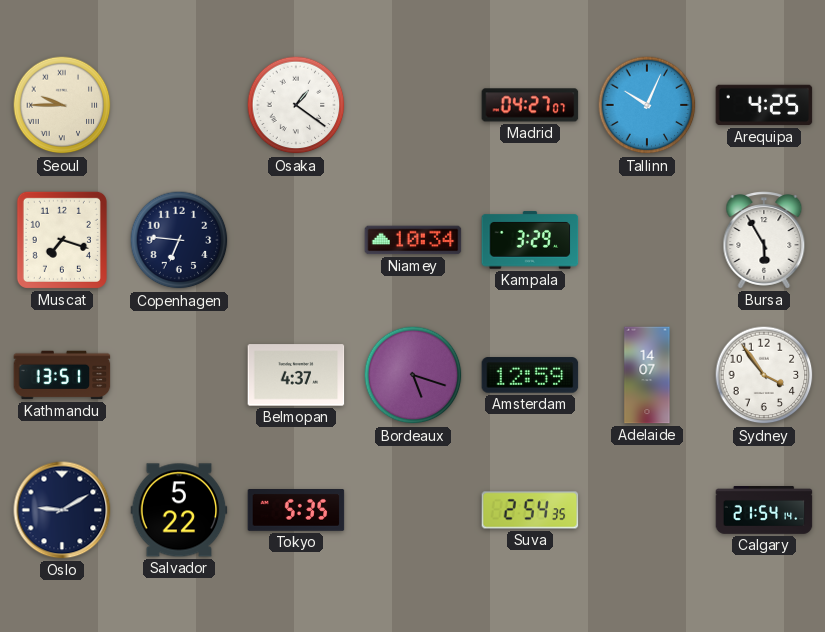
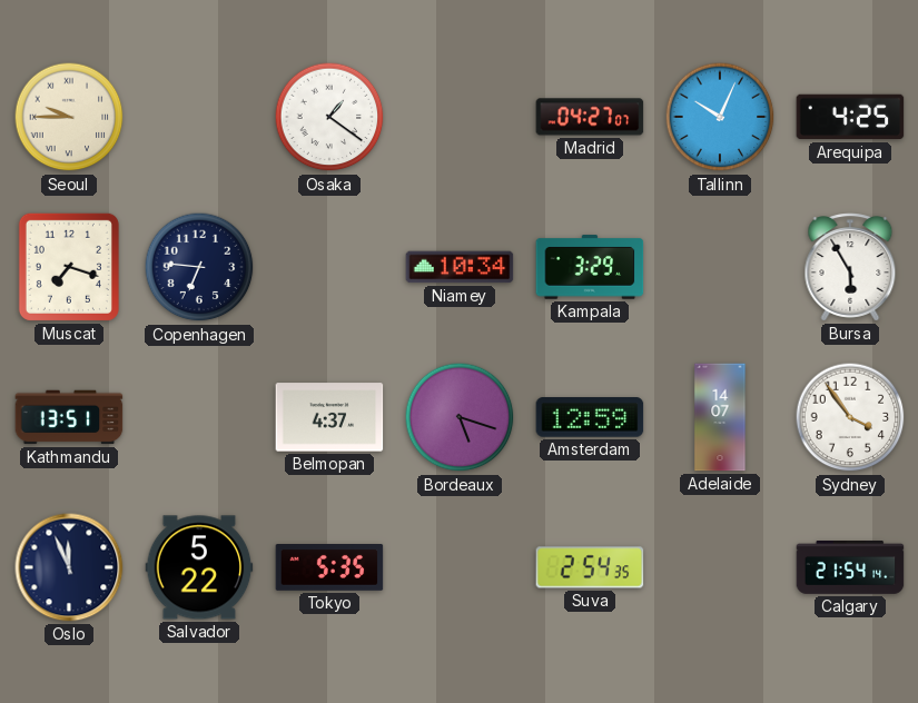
Oslo: 9:10 -> 11:56
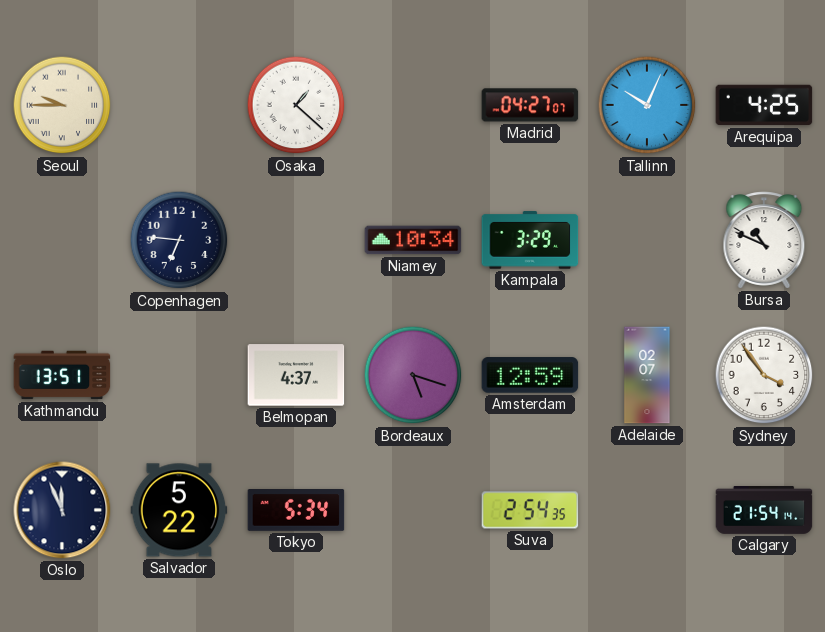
Osaka: 1:21 -> 1:22
Muscat: 7:18 -> none
Bursa: 5:55 -> 10:49
Adelaide: 14:07 -> 02:07
Tokyo: 5:35 -> 5:34
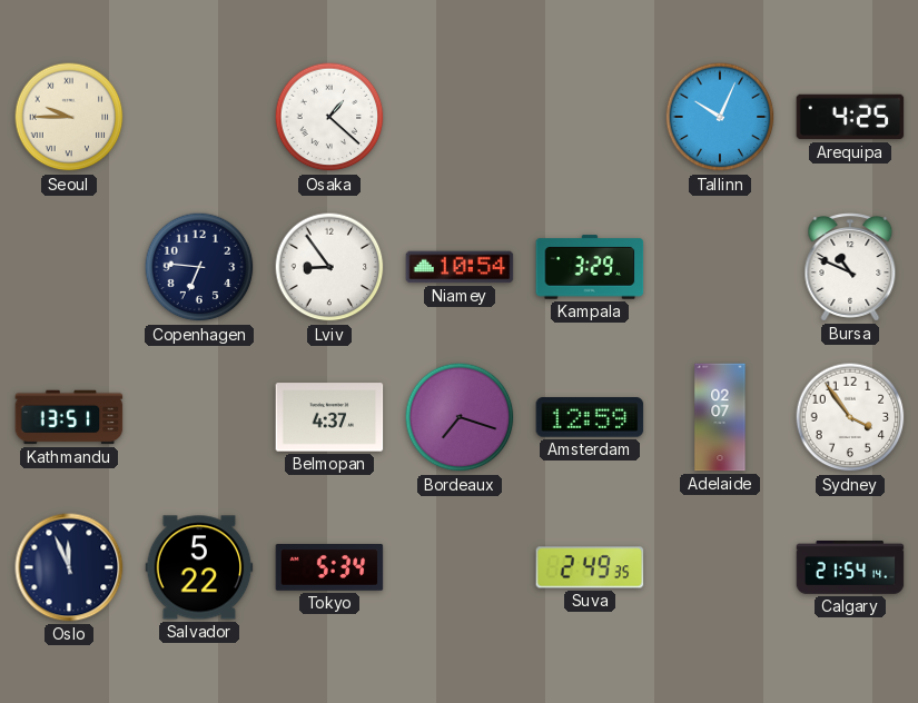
Madrid: 04:27 -> none
Lviv: none -> 8:54
Niamey: 10:34 -> 10:54
Bordeaux: 5:18 -> 7:18
Suva: 2:54 -> 2:49
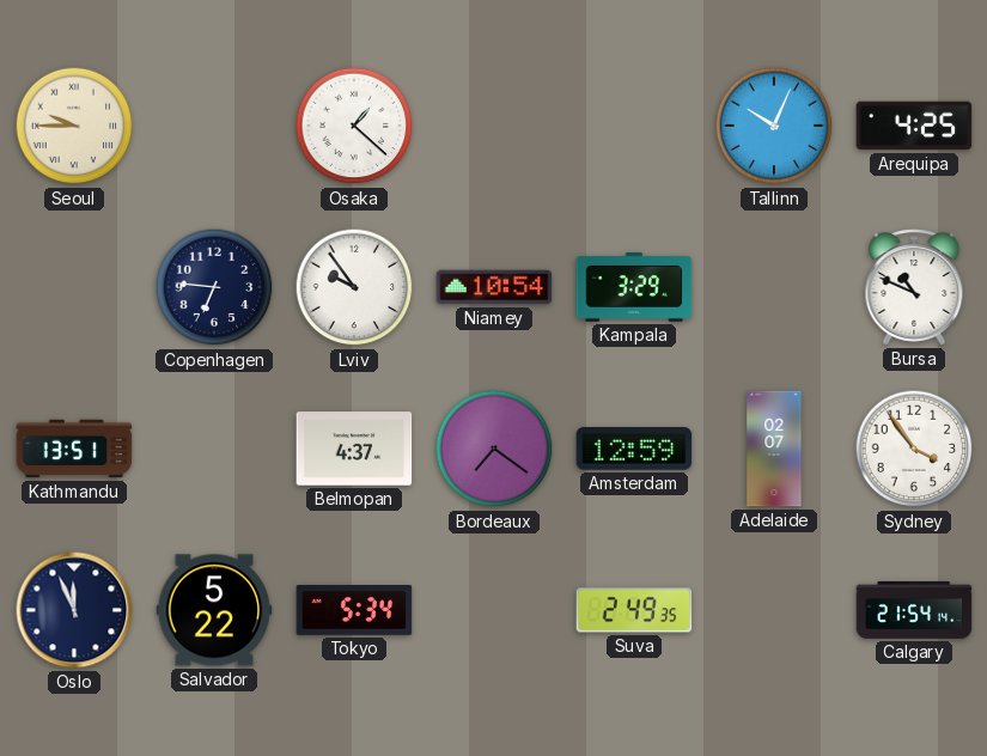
Lviv: 8:54 -> 9:54
Bordeaux: 7:18 -> 7:21
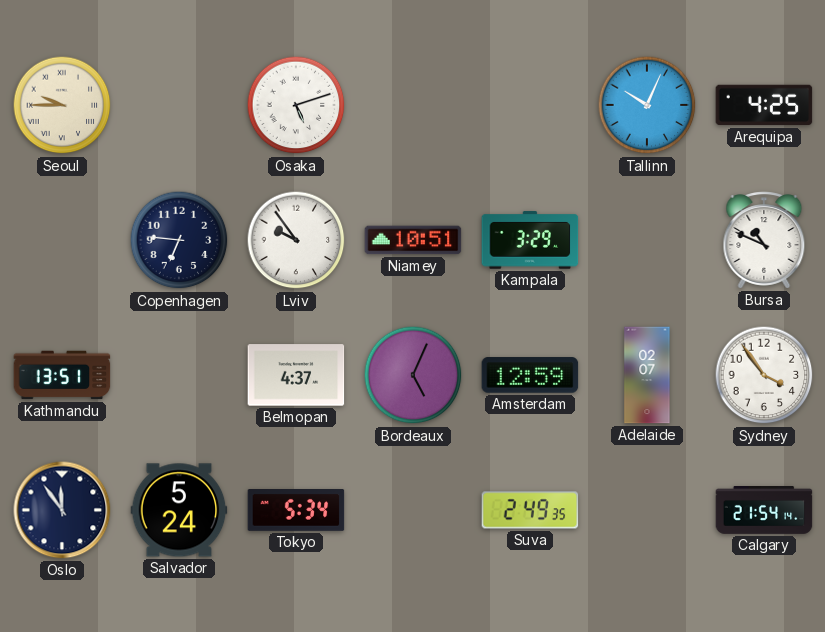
Osaka: 1:22 -> 5:12
Niamey: 10:54 -> 10:51
Bordeaux: 7:21 -> 5:04
Oslo: 11:56 -> 11:54
Salvador: 5:22 -> 5:24
